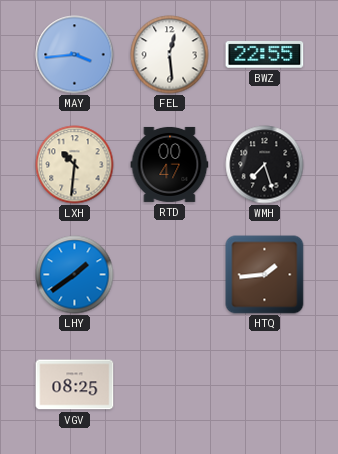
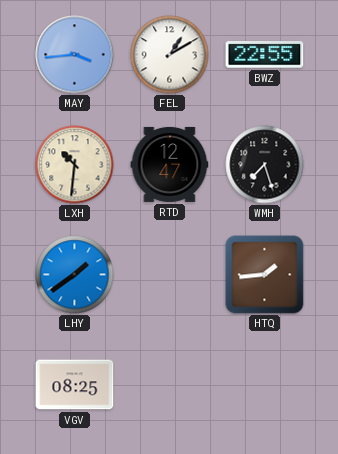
FEL: 12:29 -> 1:10
RTD: 00:47 -> 12:47
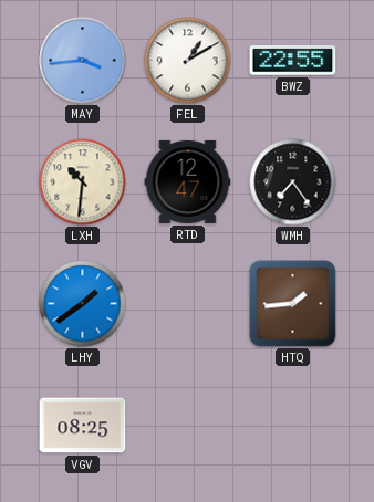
WMH: 7:27 -> 7:24
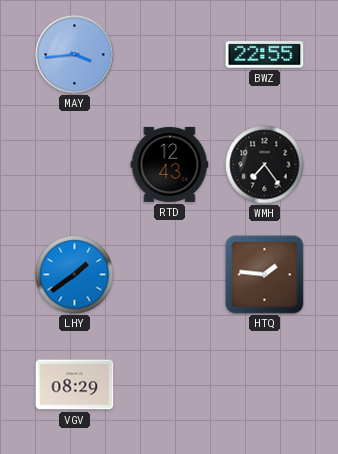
FEL: 1:10 -> none
LXH: 10:31 -> none
RTD: 12:47 -> 12:43
HTQ: 1:44 -> 1:46
VGV: 08:25 -> 08:29
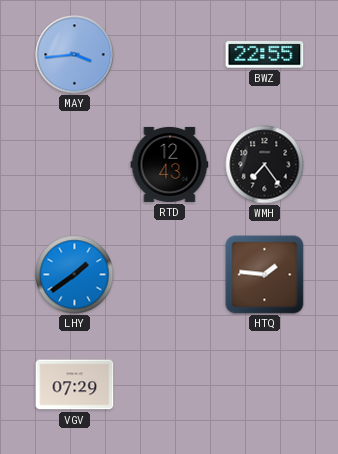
VGV: 08:29 -> 07:29
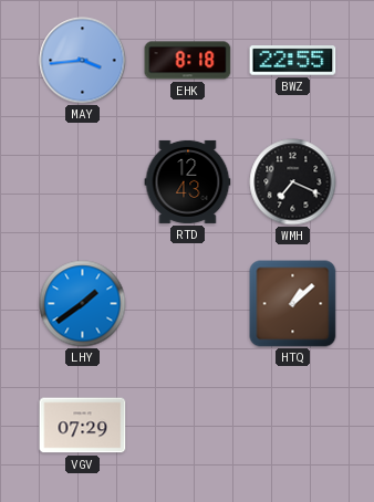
EHK: none -> 8:18
WMH: 7:24 -> 7:19
HTQ: 1:46 -> 1:08
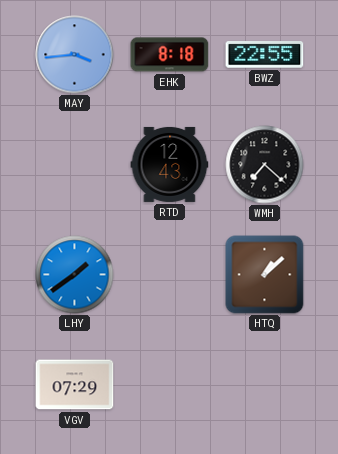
WMH: 7:19 -> 7:22
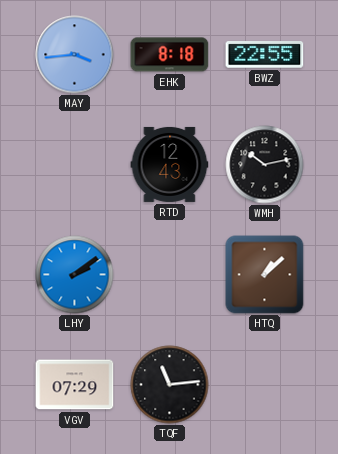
WMH: 7:22 -> 10:13
LHY: 1:39 -> 2:09
TQF: none -> 11:14
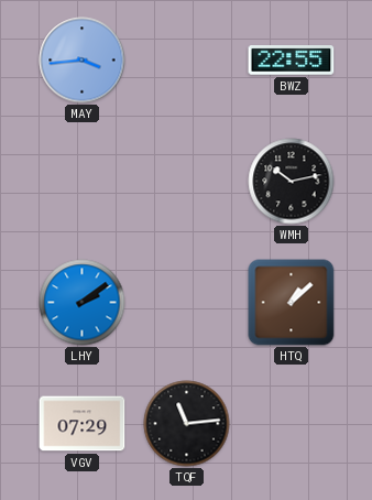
EHK: 8:18 -> none
RTD: 12:43 -> none
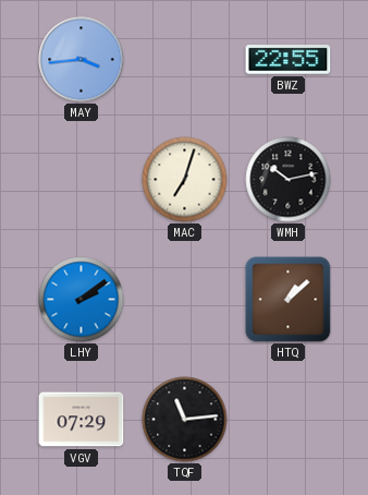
MAC: none -> 7:03
